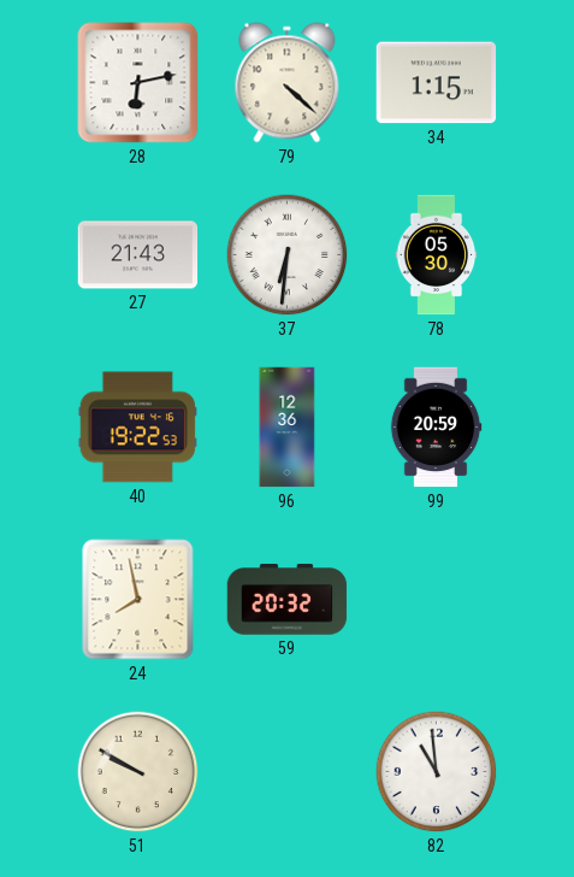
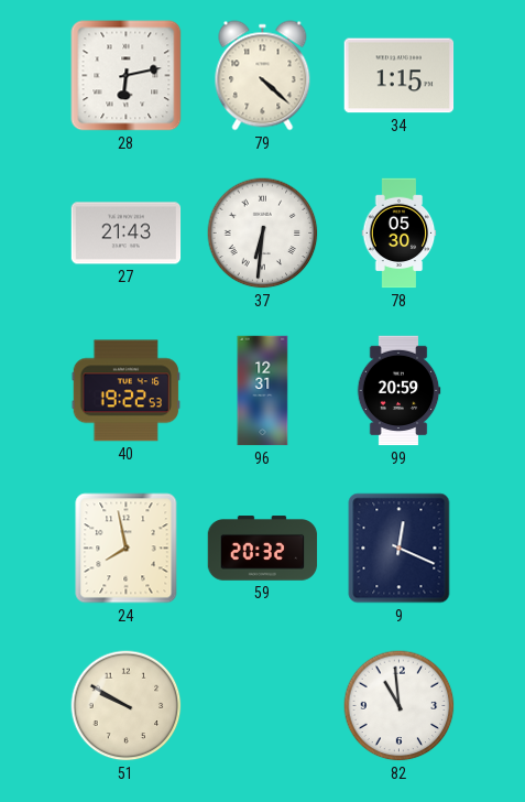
96: 12:36 -> 12:31
9: none -> 12:19
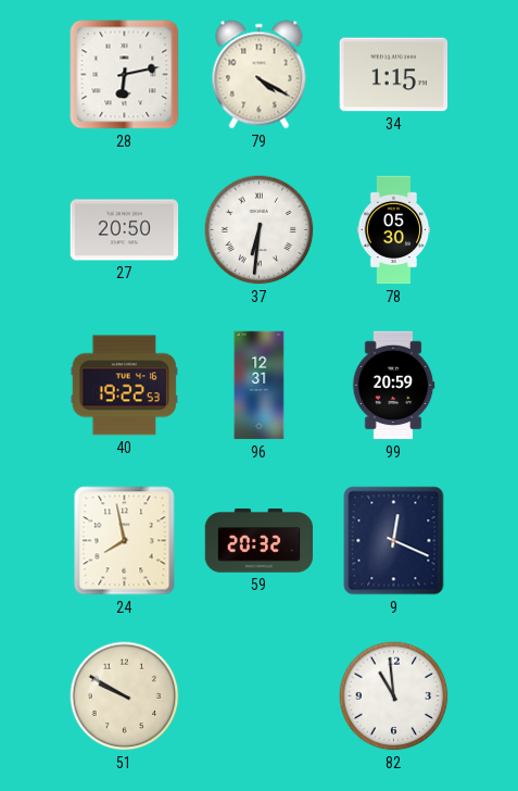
79: 4:22 -> 4:20
27: 21:43 -> 20:50
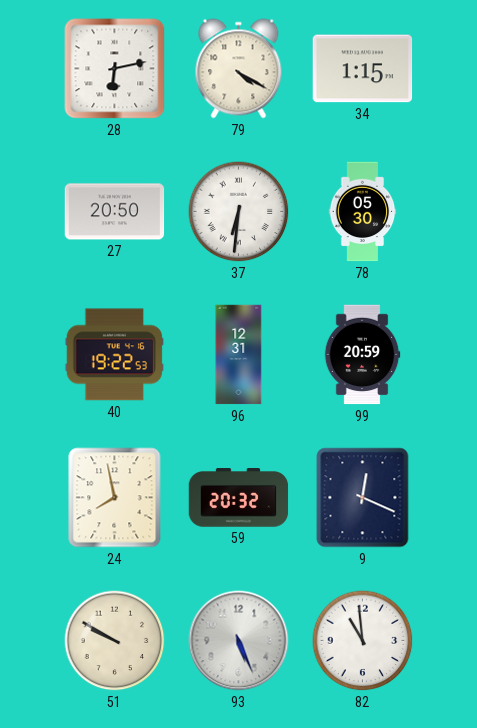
93: none -> 5:26
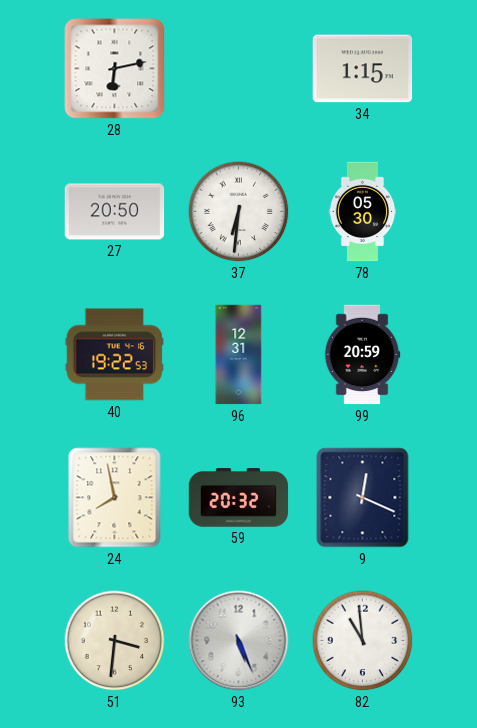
79: 4:20 -> none
51: 9:50 -> 3:31
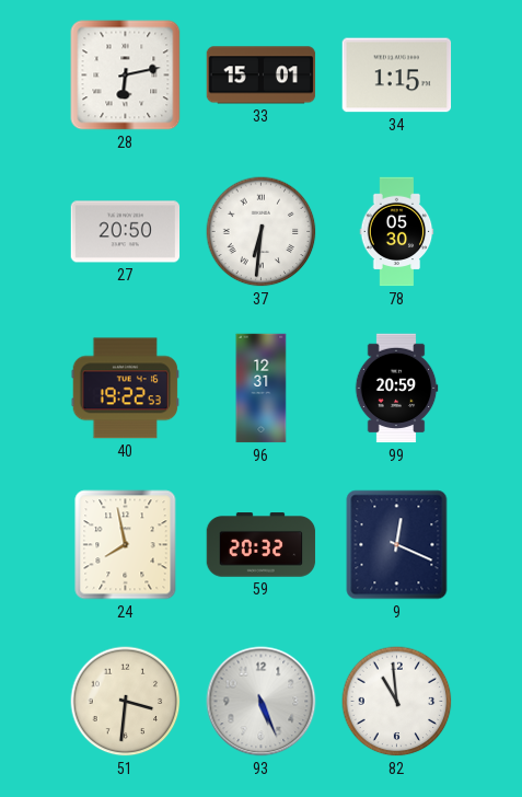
33: none -> 15:01
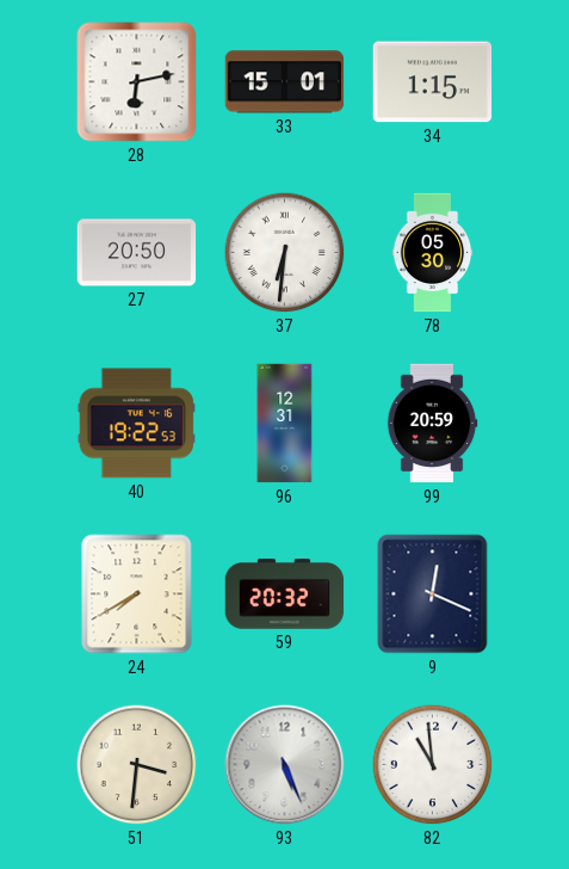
24: 7:58 -> 7:40
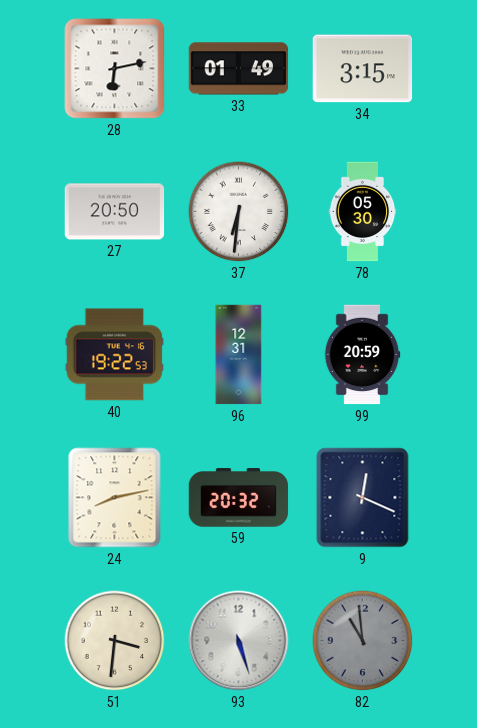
33: 15:01 -> 01:49
34: 1:15 -> 3:15
24: 7:40 -> 8:13
93: 5:26 -> 5:27
82 dial: white -> grey
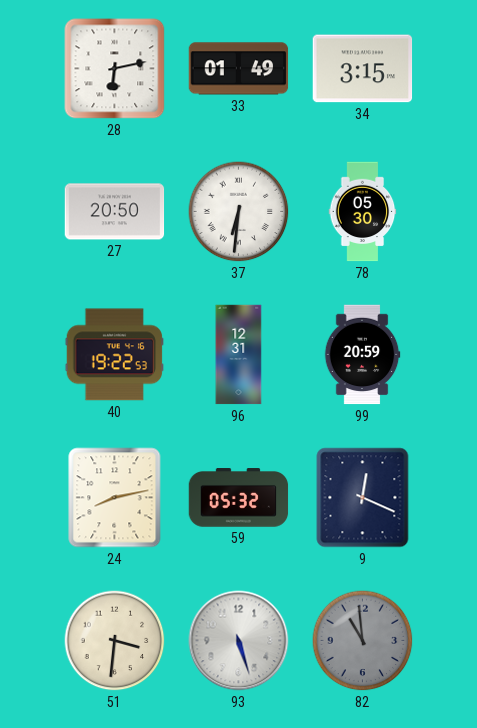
59: 20:32 -> 05:32
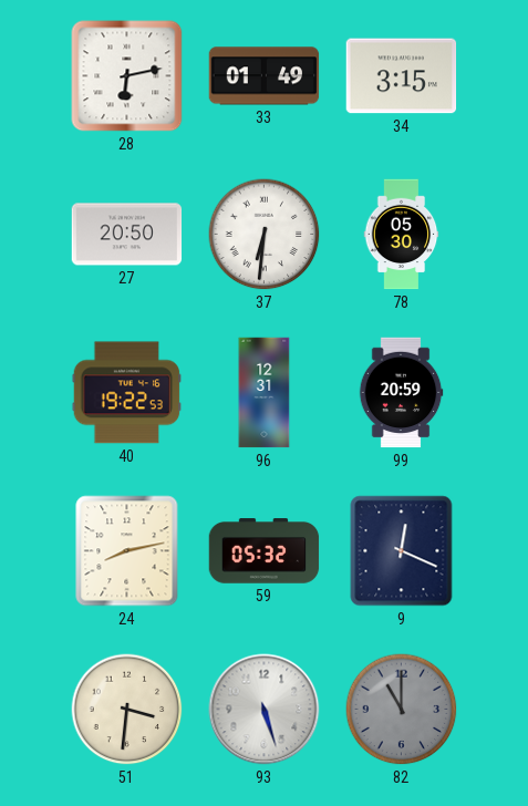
82: 10:59 -> 11:00
